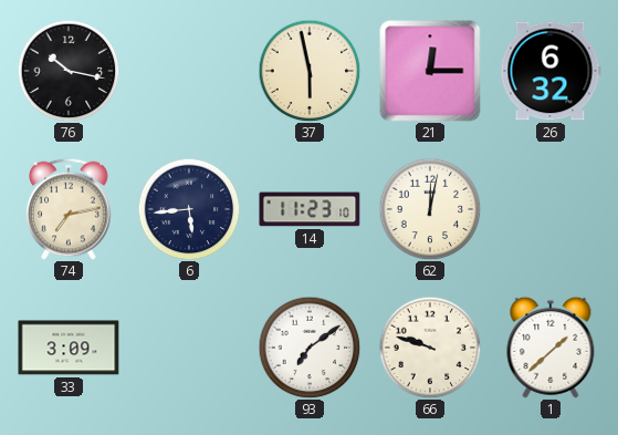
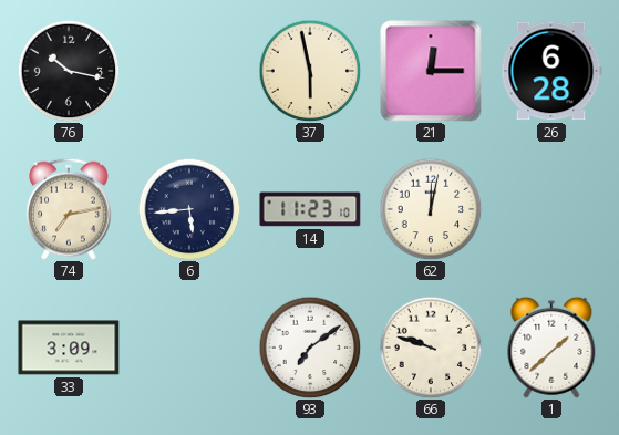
26: 6:32 -> 6:28
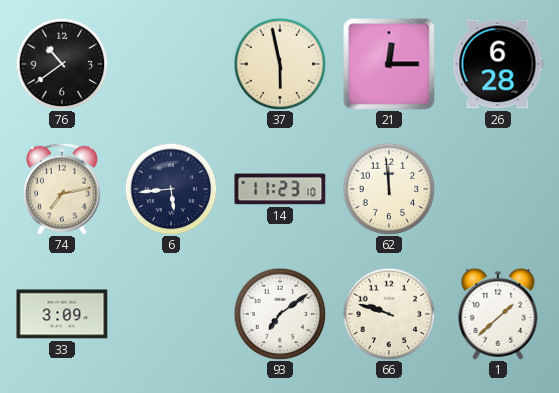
76: 10:17 -> 10:39
62: 12:02 -> 11:59
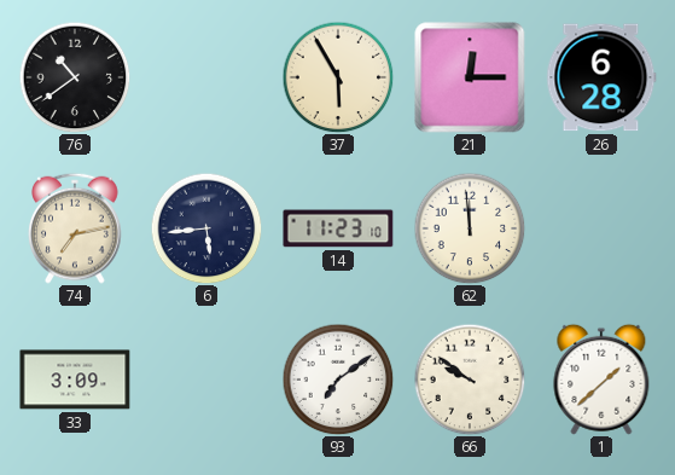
37: 5:58 -> 5:55
66: 9:48 -> 9:51
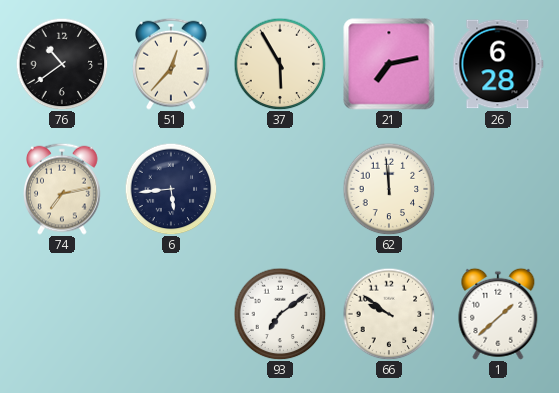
51: none -> 12:37
21: 12:15 -> 7:13
14: 11:23 -> none
33: 3:09 -> none
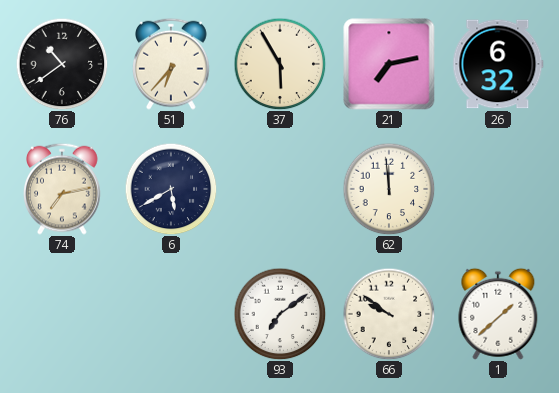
51: 12:37 -> 6:37
26: 6:28 -> 6:32
6: 5:44 -> 5:40
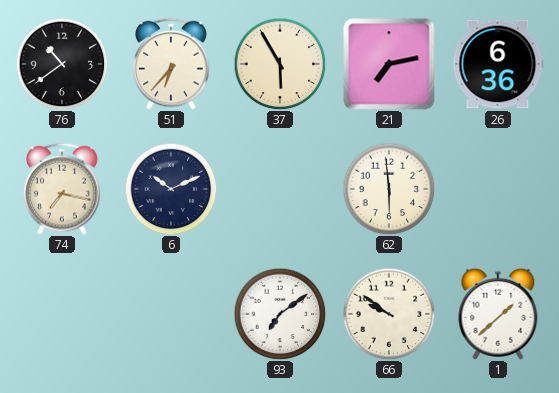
26: 6:32 -> 6:36
74: 7:13 -> 7:17
6: 5:40 -> 10:11
62: 11:59 -> 5:59
